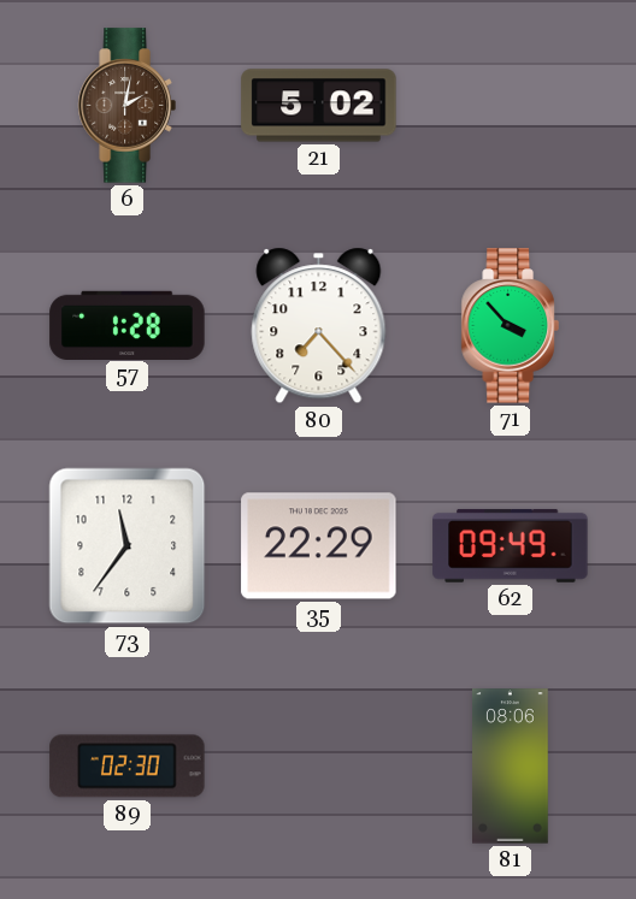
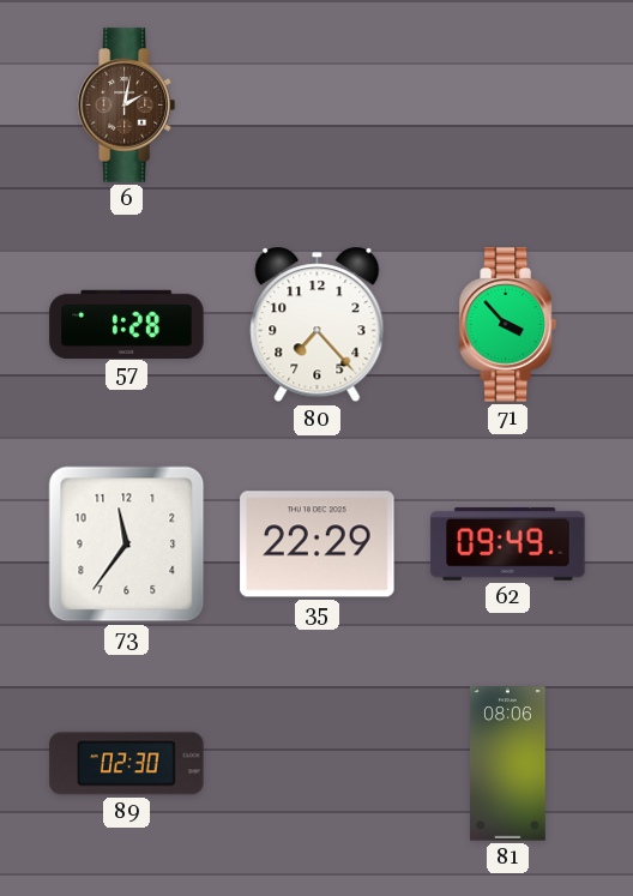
21: 5:02 -> none
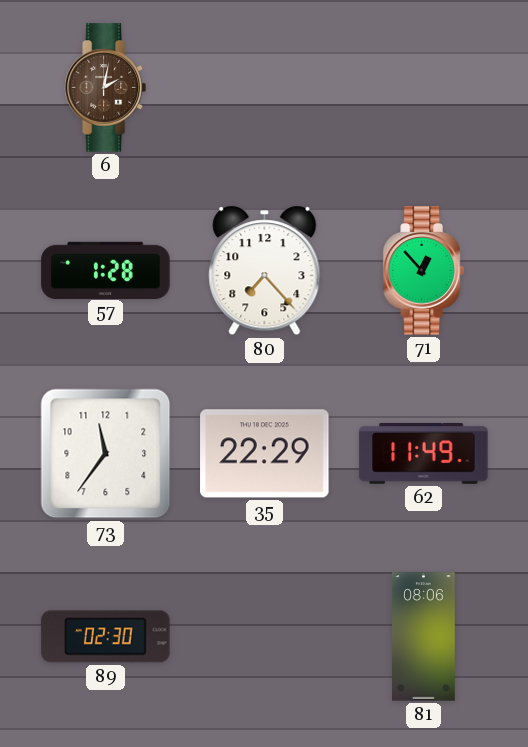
71: 3:53 -> 12:53
62: 09:49 -> 11:49
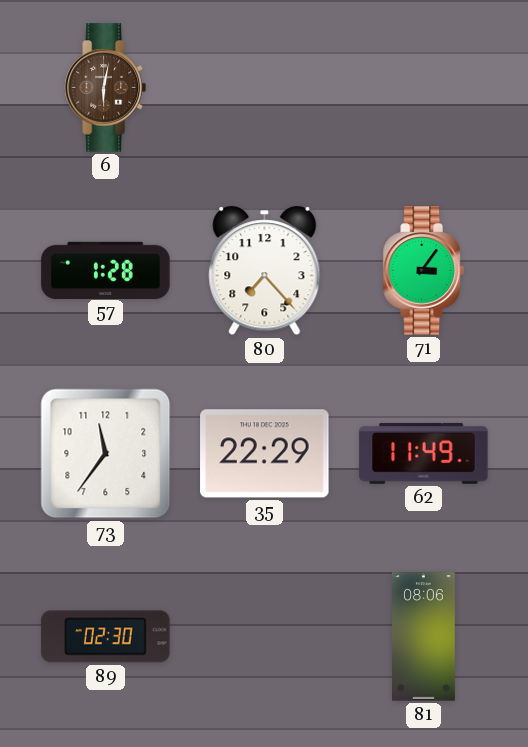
6: 2:02 -> 6:02
71: 12:53 -> 3:06
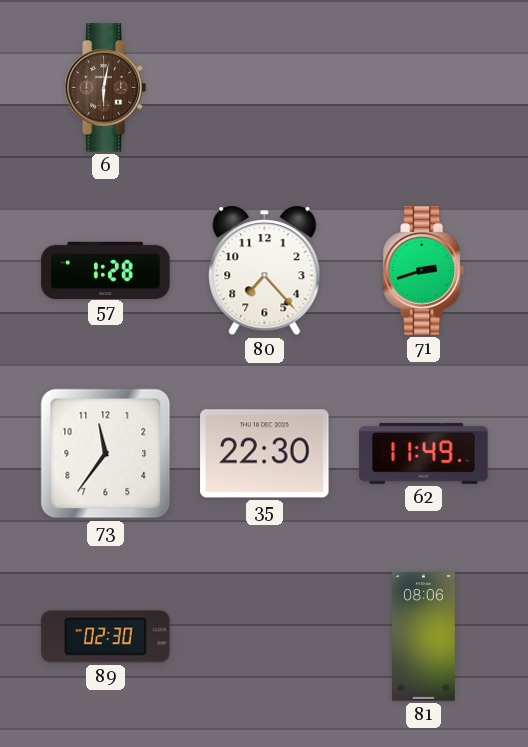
71: 3:06 -> 2:42
35: 22:29 -> 22:30
